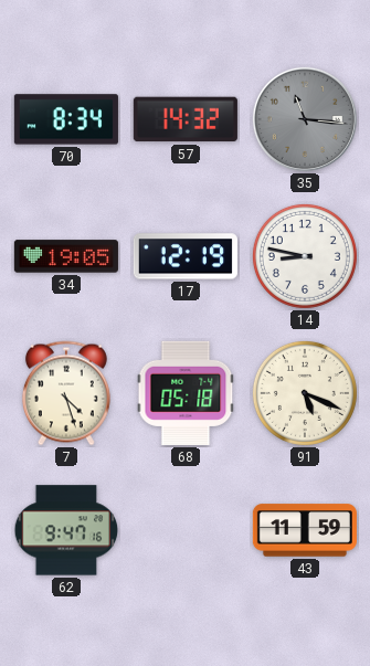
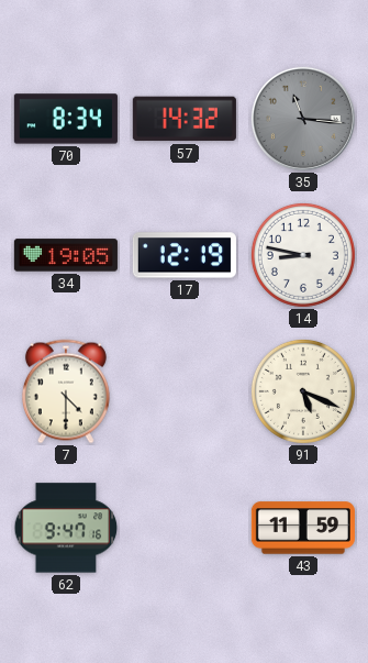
7: 4:27 -> 4:30
68: 05:18 -> none
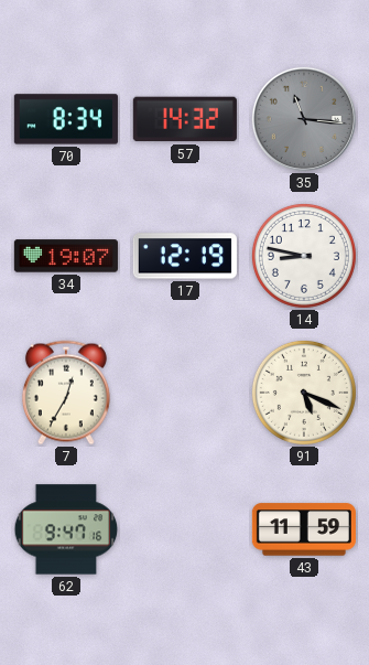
34: 19:05 -> 19:07
7: 4:30 -> 12:35
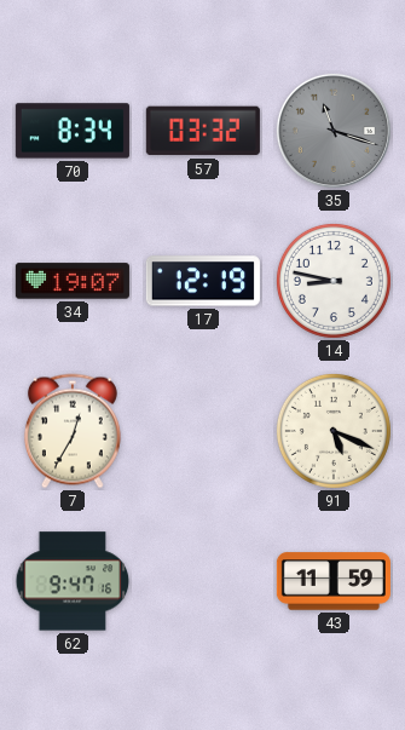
57: 14:32 -> 03:32
35: 11:16 -> 11:18
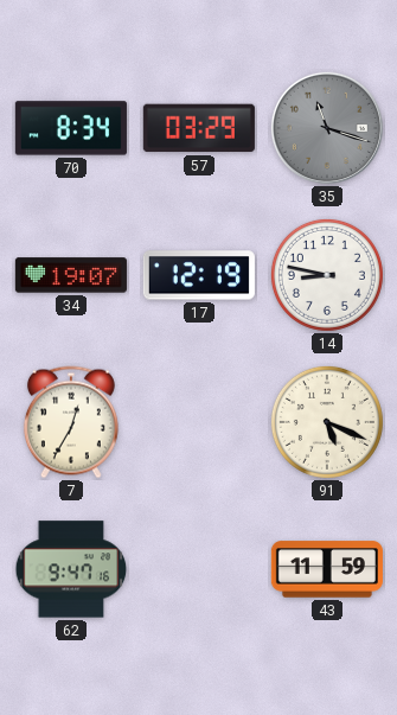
57: 03:32 -> 03:29
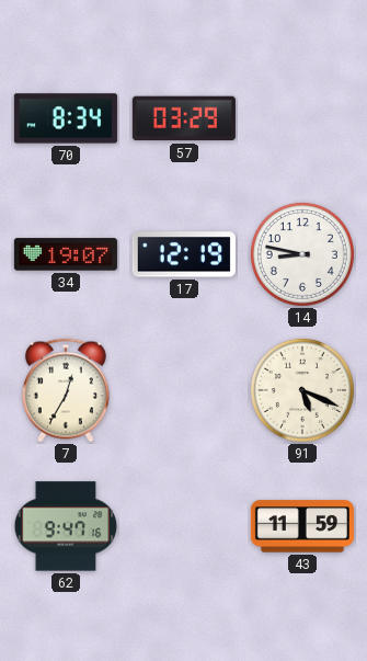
35: 11:18 -> none
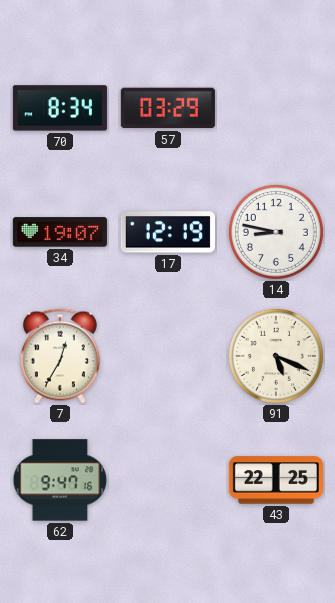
43: 11:59 -> 22:25
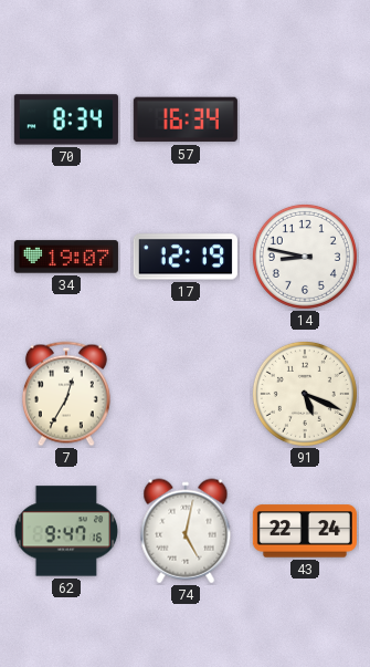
57: 03:29 -> 16:34
74: none -> 5:02
43: 22:25 -> 22:24
